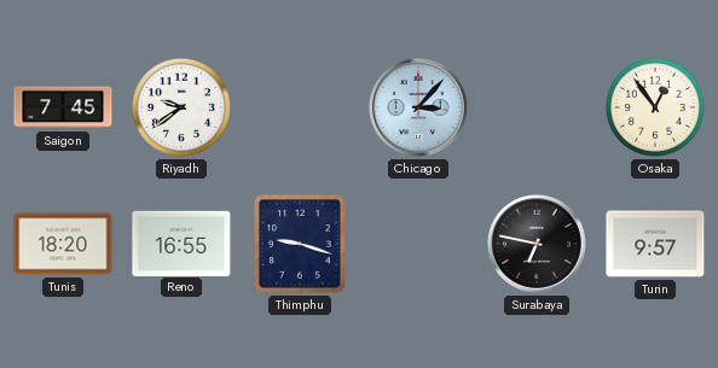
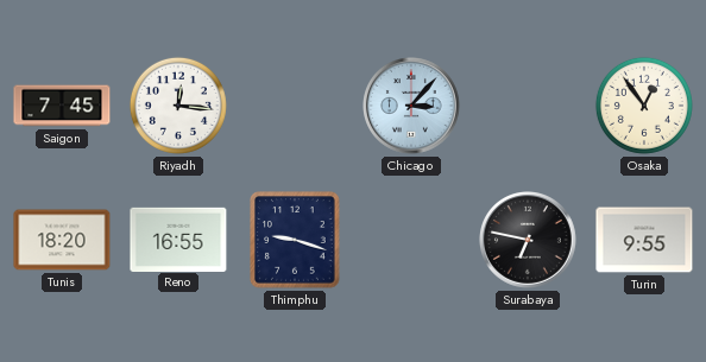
Riyadh: 9:39 -> 12:16
Turin: 9:57 -> 9:55
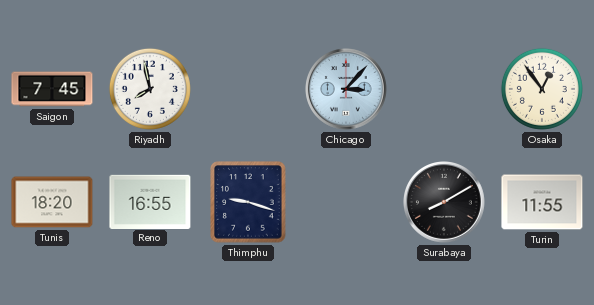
Riyadh: 12:16 -> 7:58
Surabaya: 6:47 -> 8:10
Turin: 9:55 -> 11:55
